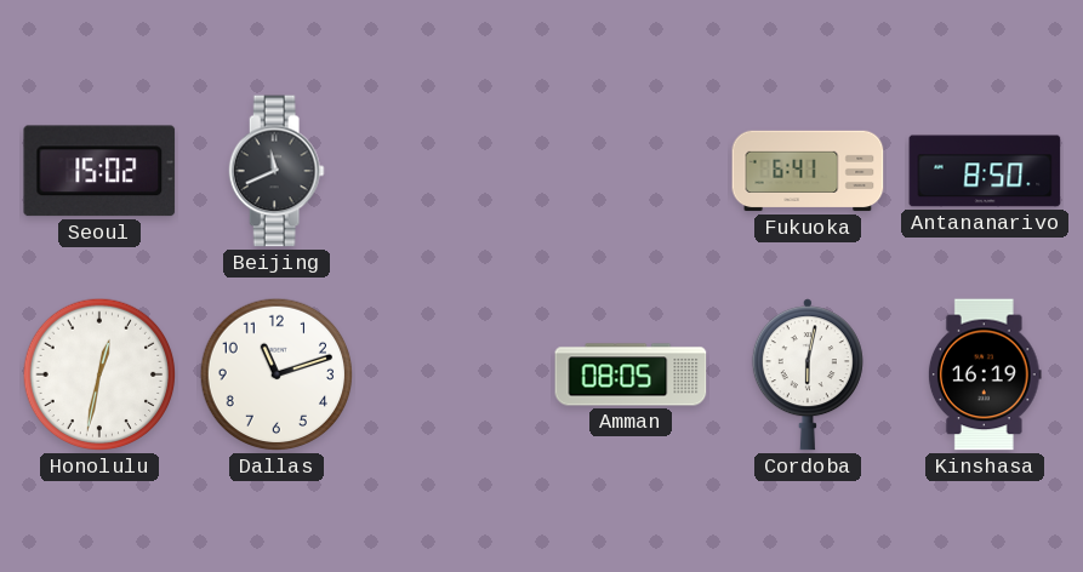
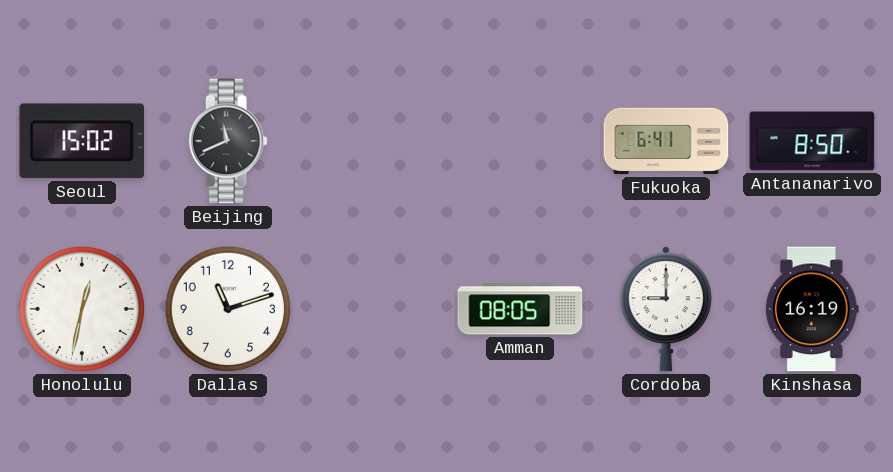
Cordoba: 6:02 -> 9:00
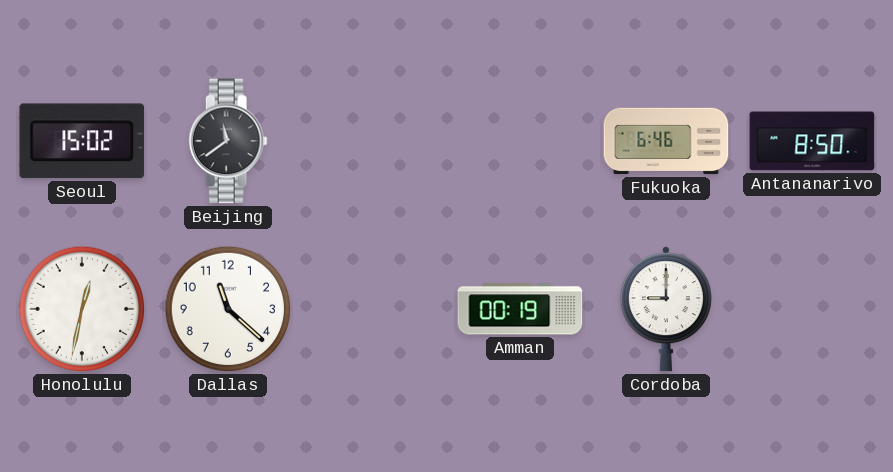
Beijing: 11:41 -> 11:39
Fukuoka: 6:41 -> 6:46
Dallas: 11:12 -> 11:22
Amman: 08:05 -> 00:19
Kinshasa: 16:19 -> none
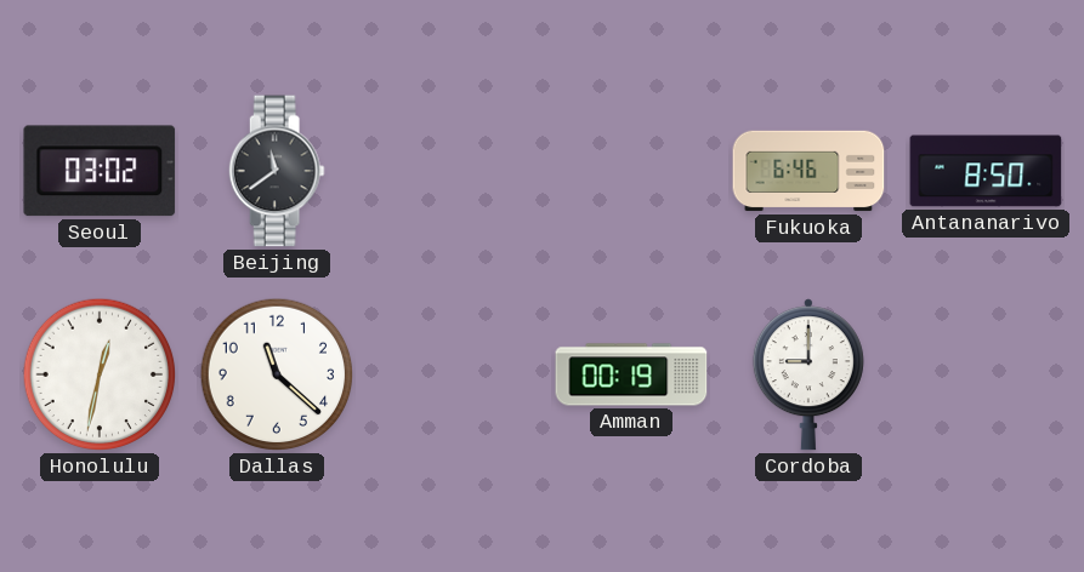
Seoul: 15:02 -> 03:02
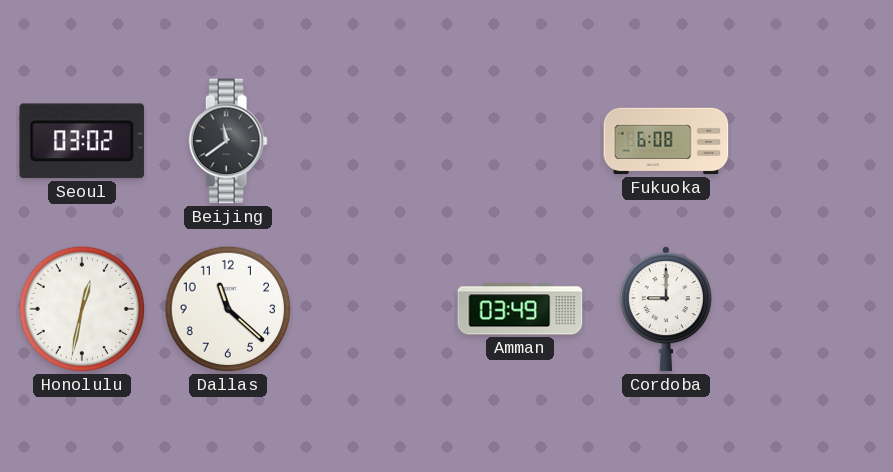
Fukuoka: 6:46 -> 6:08
Antananarivo: 8:50 -> none
Amman: 00:19 -> 03:49
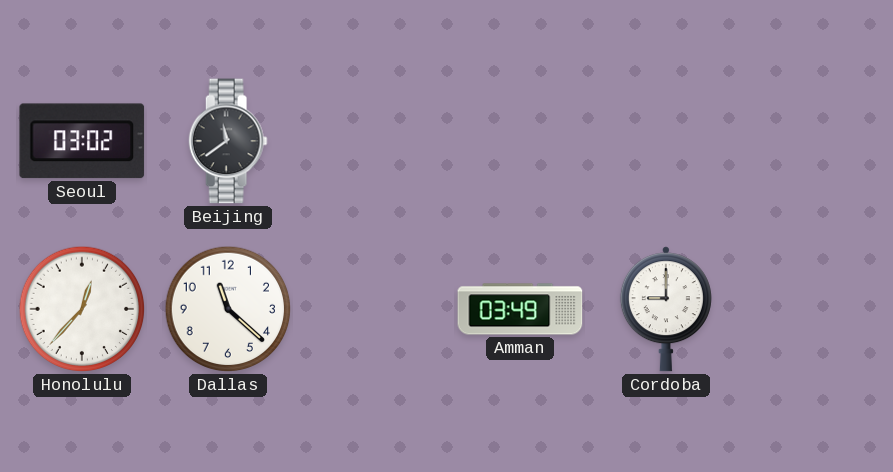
Fukuoka: 6:08 -> none
Honolulu: 12:32 -> 12:37
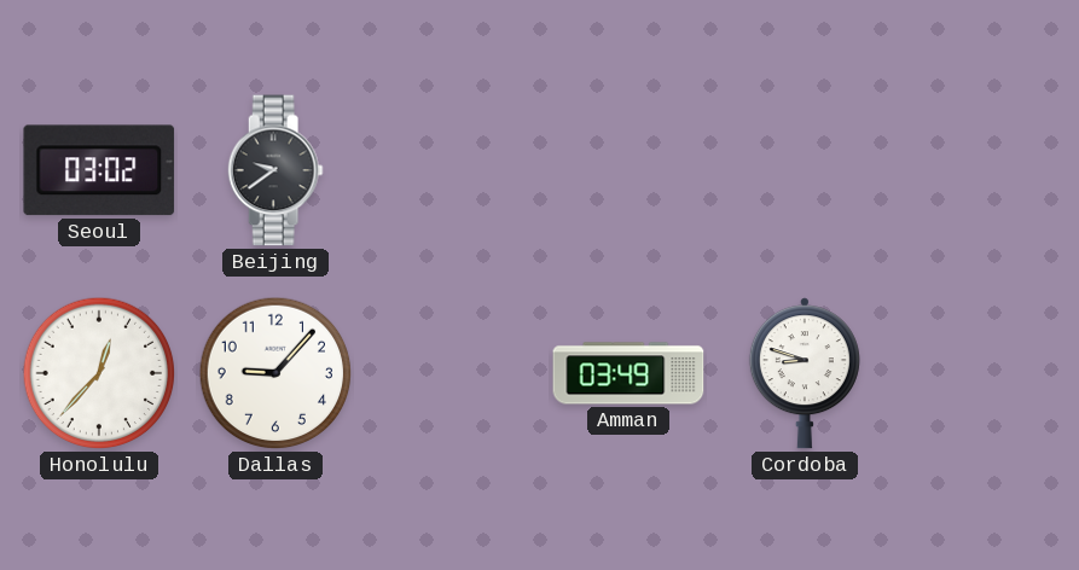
Beijing: 11:39 -> 9:39
Dallas: 11:22 -> 9:07
Cordoba: 9:00 -> 8:48
